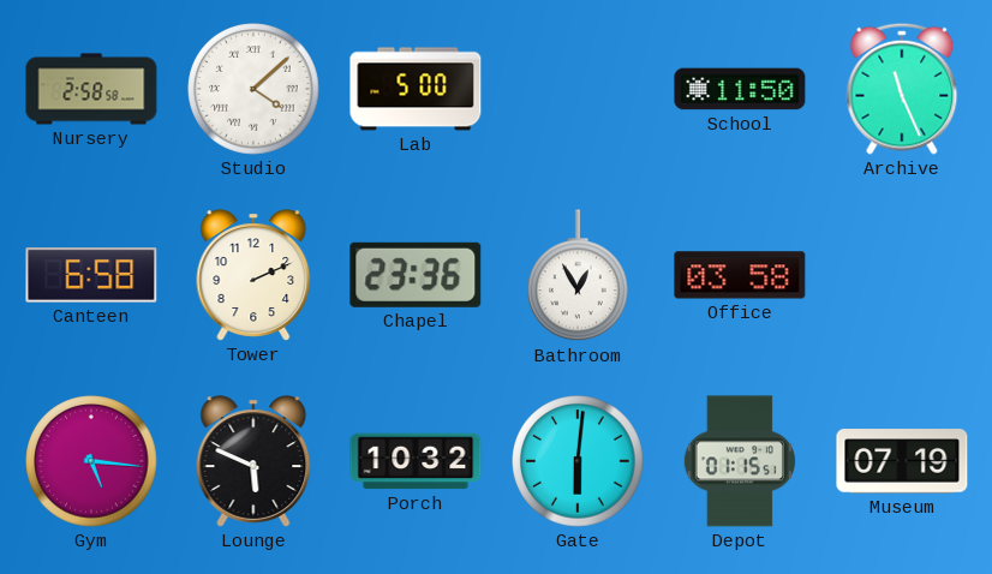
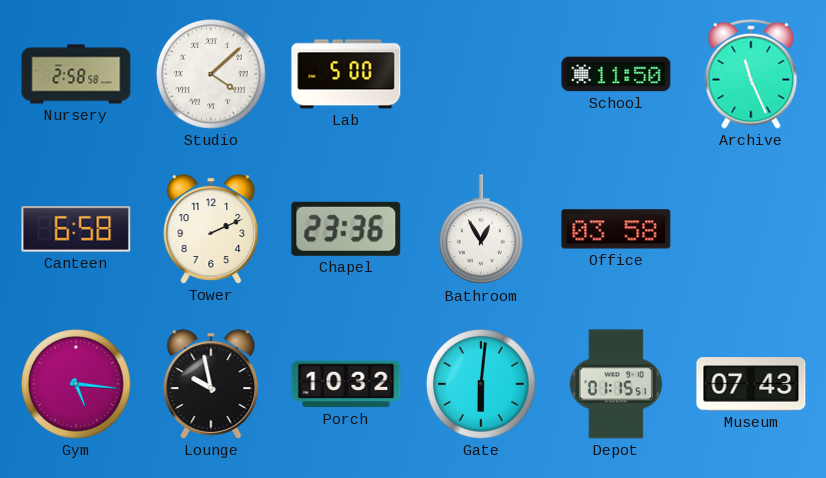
Lounge: 5:49 -> 9:58
Museum: 07:19 -> 07:43
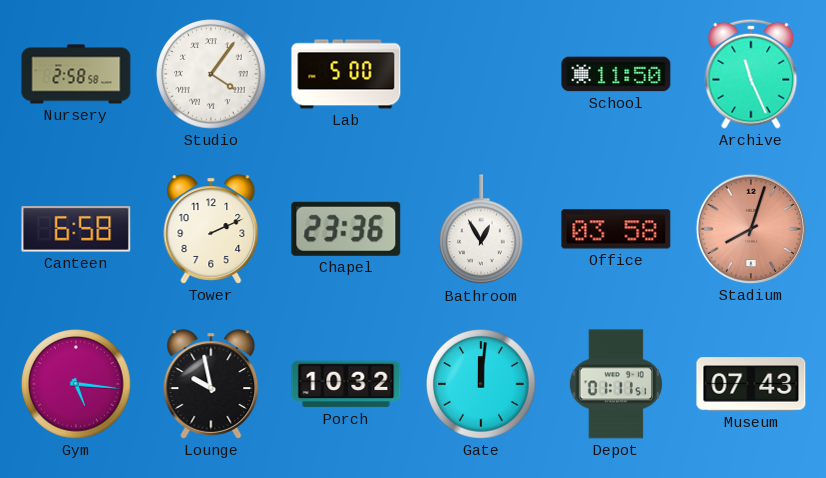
Studio: 4:08 -> 4:06
Stadium: none -> 8:03
Gate: 6:01 -> 12:01
Depot: 01:15 -> 01:11
